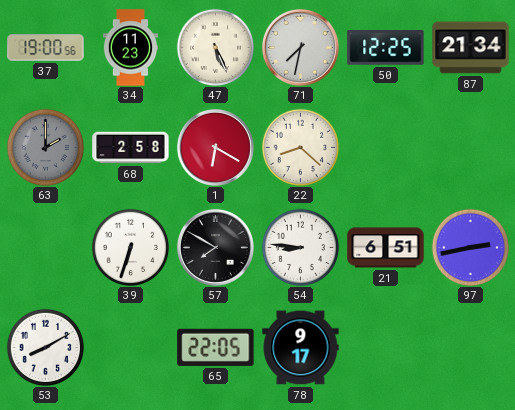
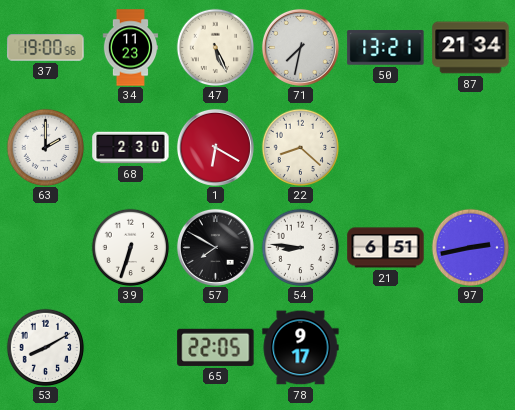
50: 12:25 -> 13:21
63 dial: grey -> white
68: 2:58 -> 2:30
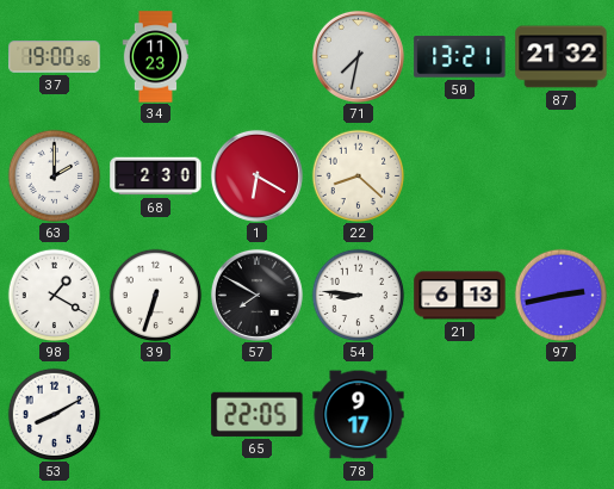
47: 5:26 -> none
87: 21:34 -> 21:32
98: none -> 1:20
21: 6:51 -> 6:13
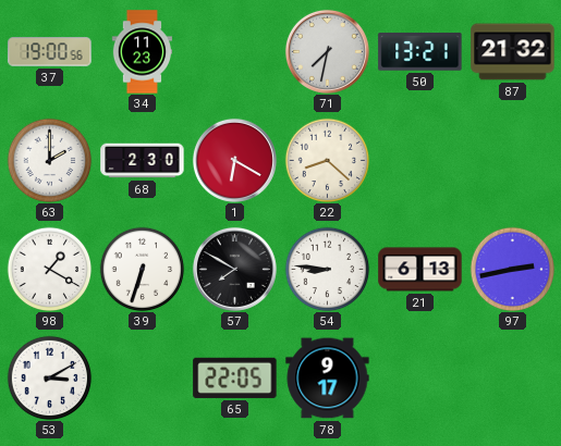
53: 8:10 -> 3:10
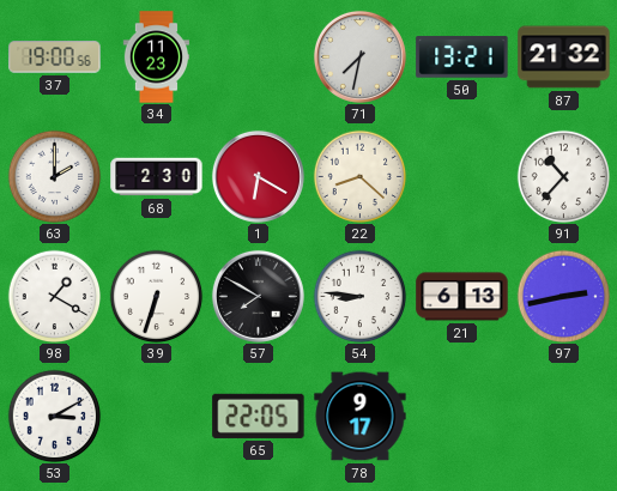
91: none -> 10:37
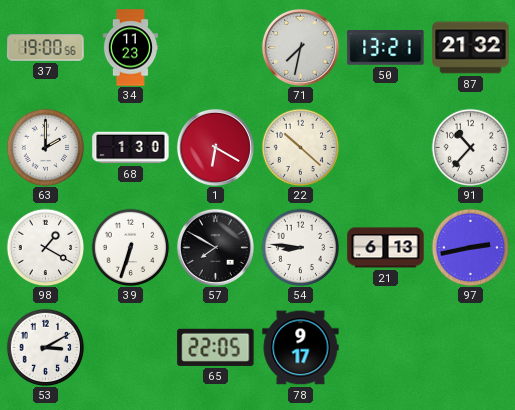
68: 2:30 -> 1:30
22: 8:22 -> 10:22
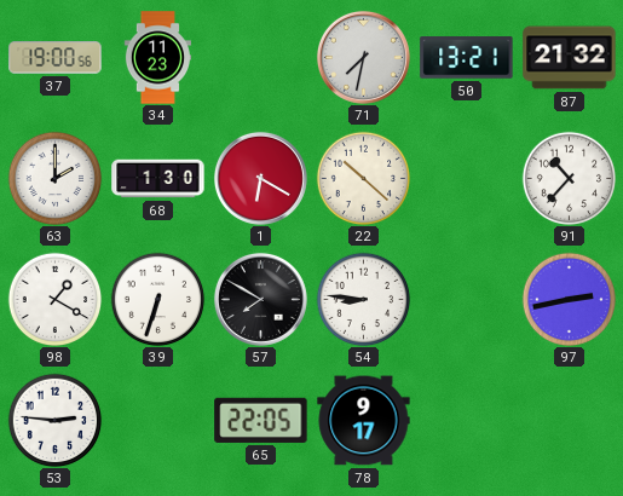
21: 6:13 -> none
53: 3:10 -> 2:46
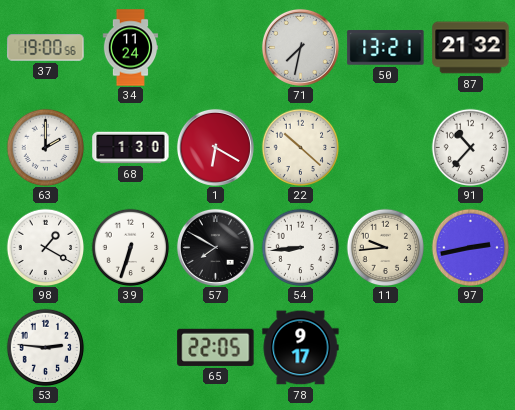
34: 11:23 -> 11:24
54: 8:46 -> 8:44
11: none -> 9:44
